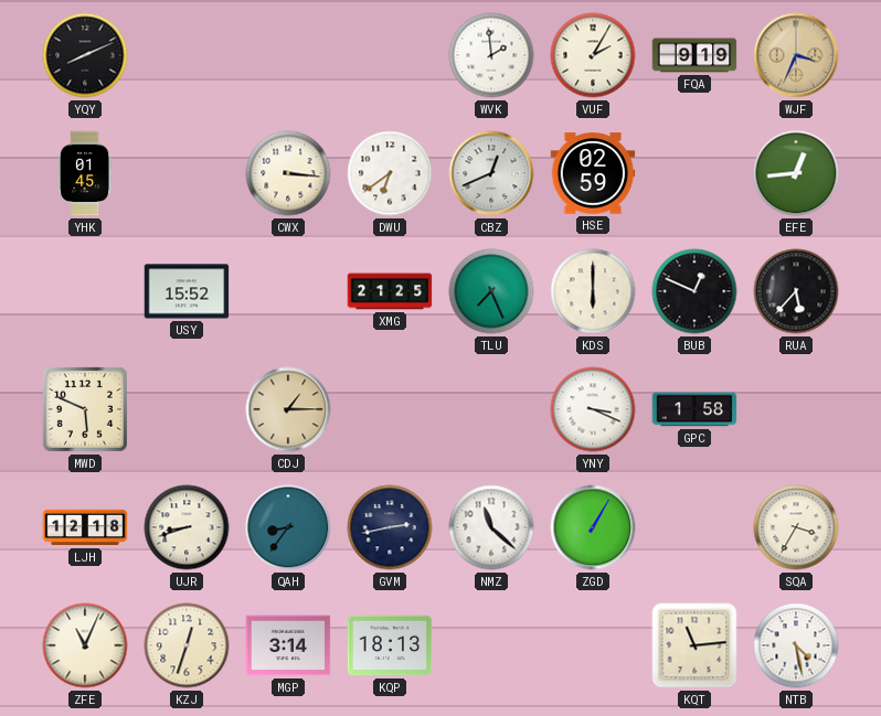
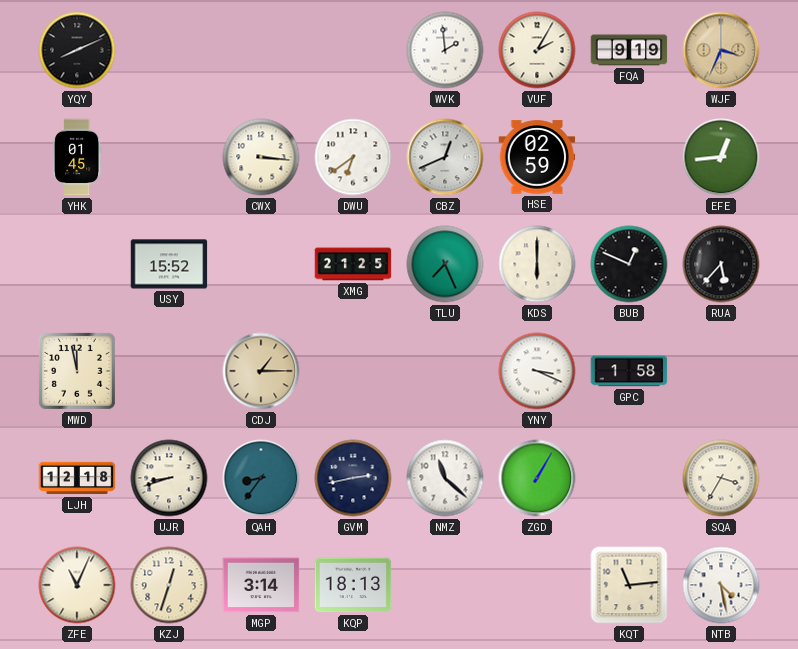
MWD: 5:49 -> 11:58
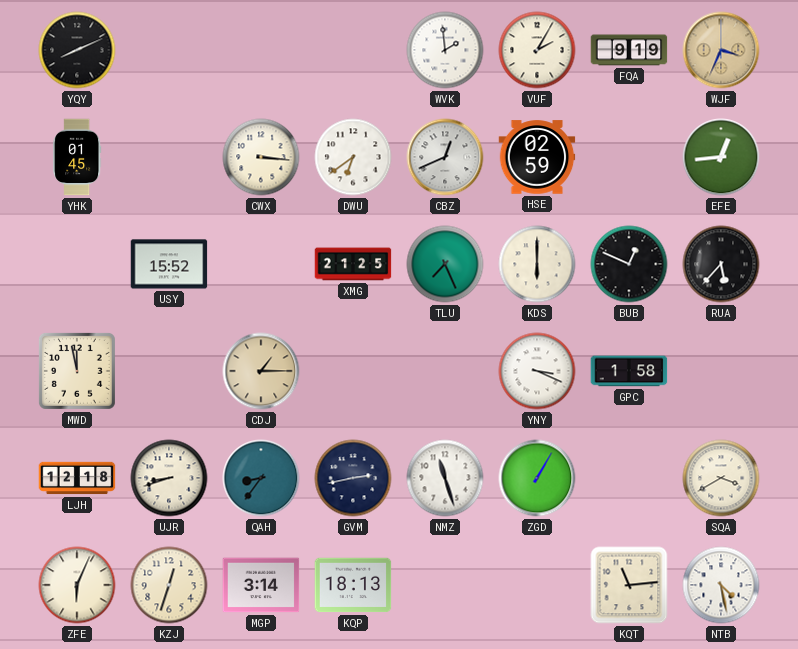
NMZ: 11:22 -> 11:27
SQA: 3:35 -> 3:40
ZFE: 11:04 -> 6:04
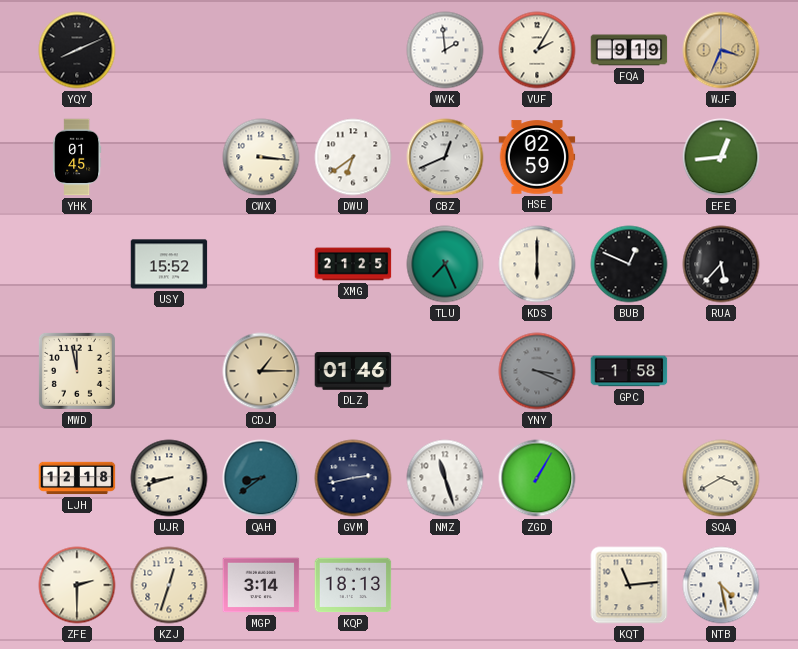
DLZ: none -> 01:46
YNY dial: white -> grey
QAH: 8:36 -> 8:39
ZFE: 6:04 -> 2:30
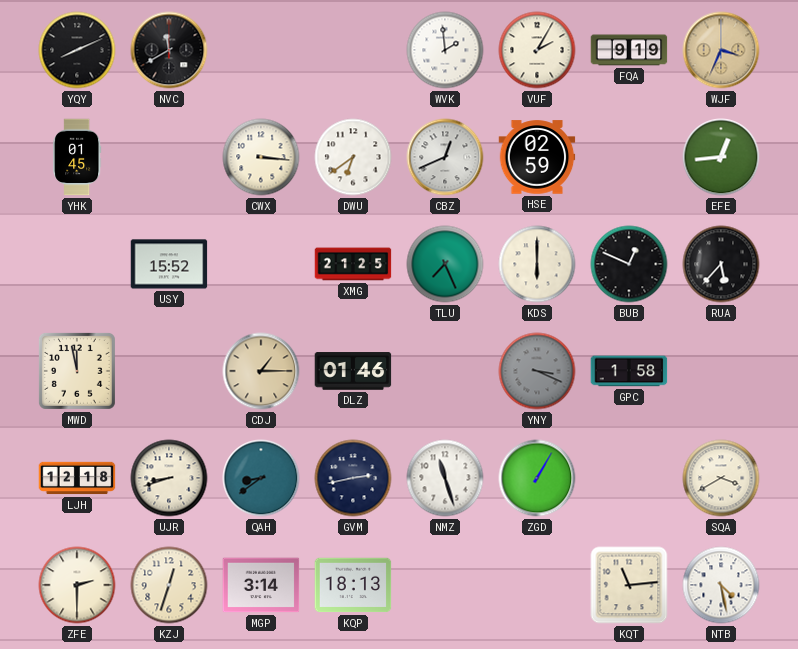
NVC: none -> 11:40
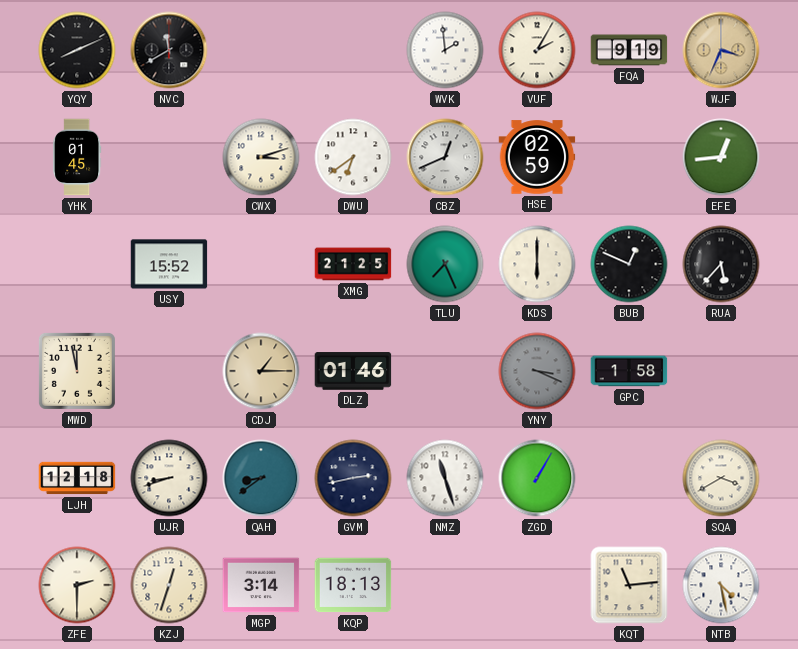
CWX: 3:16 -> 3:12
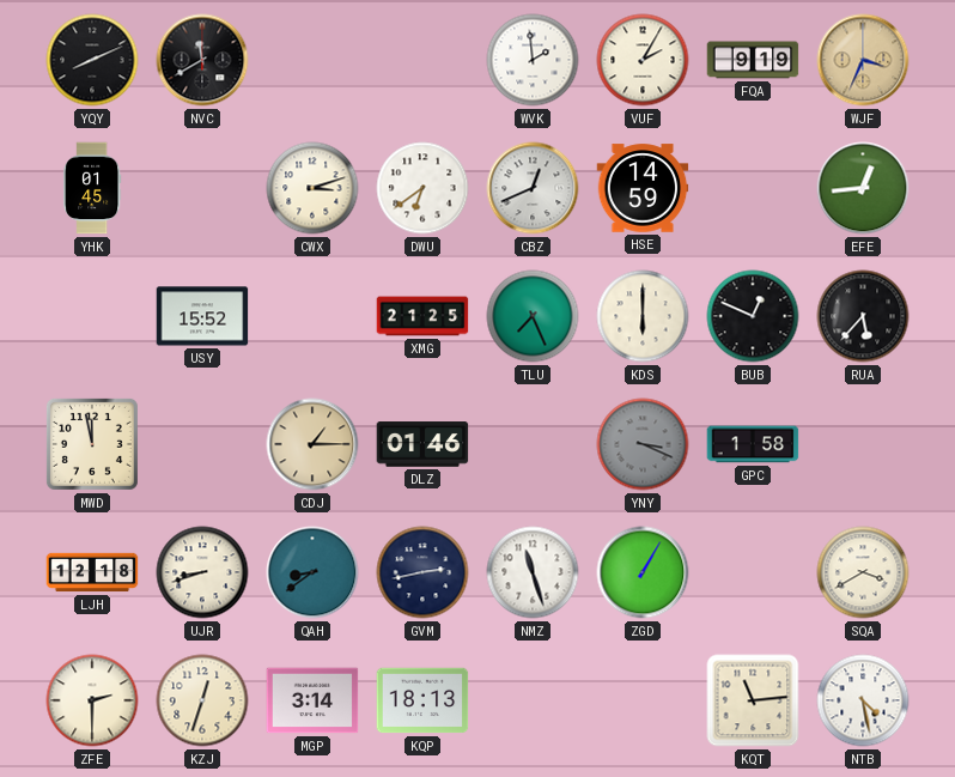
HSE: 02:59 -> 14:59
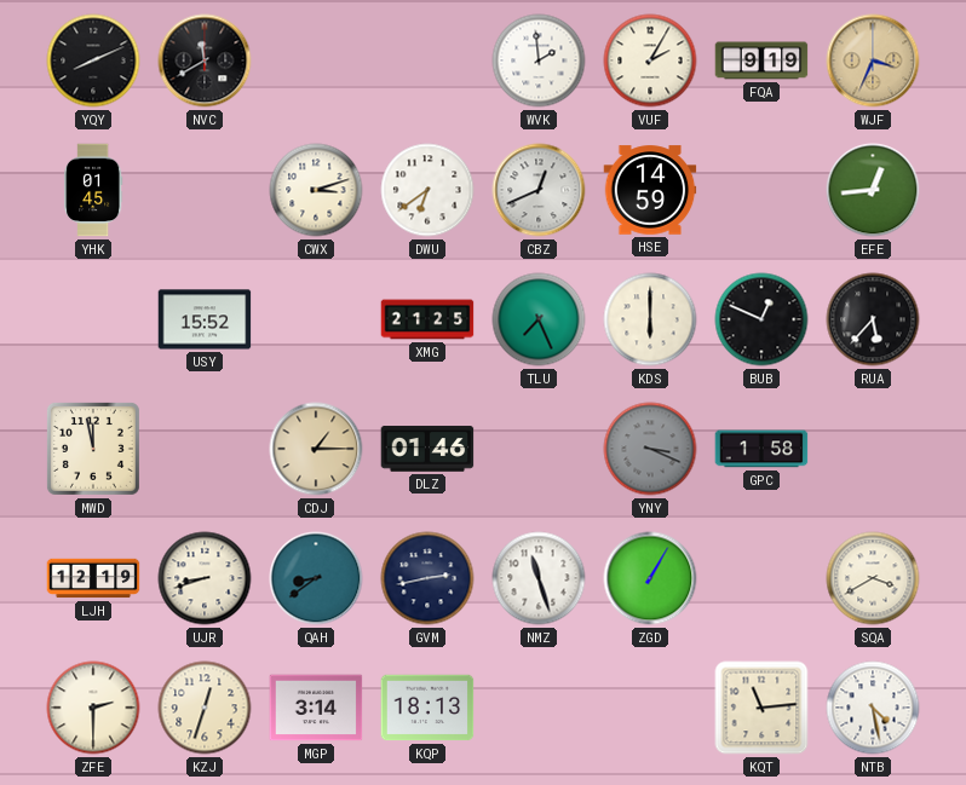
LJH: 12:18 -> 12:19
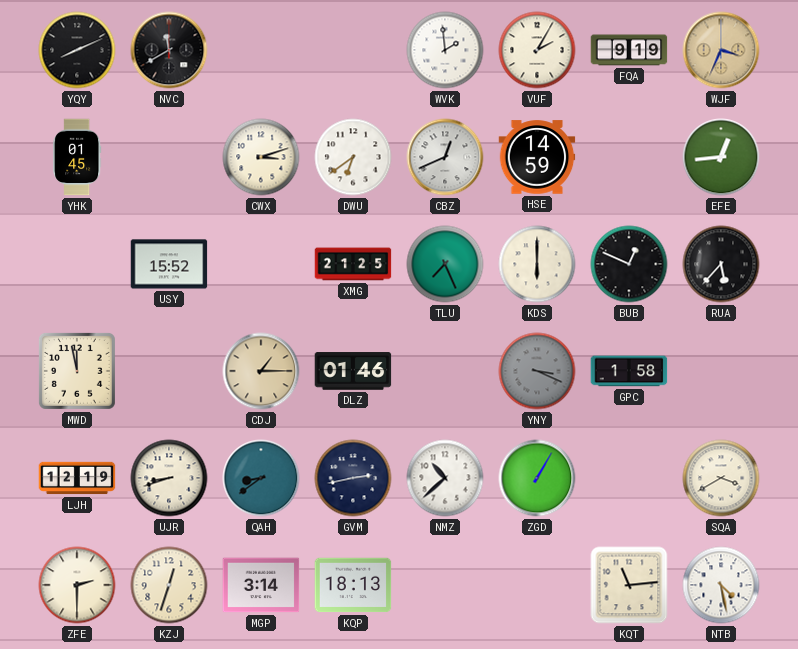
NMZ: 11:27 -> 10:38
